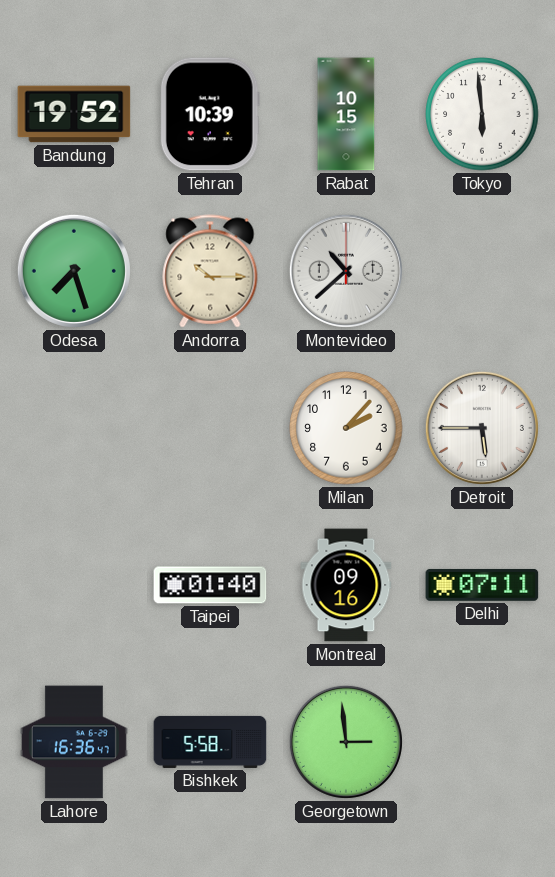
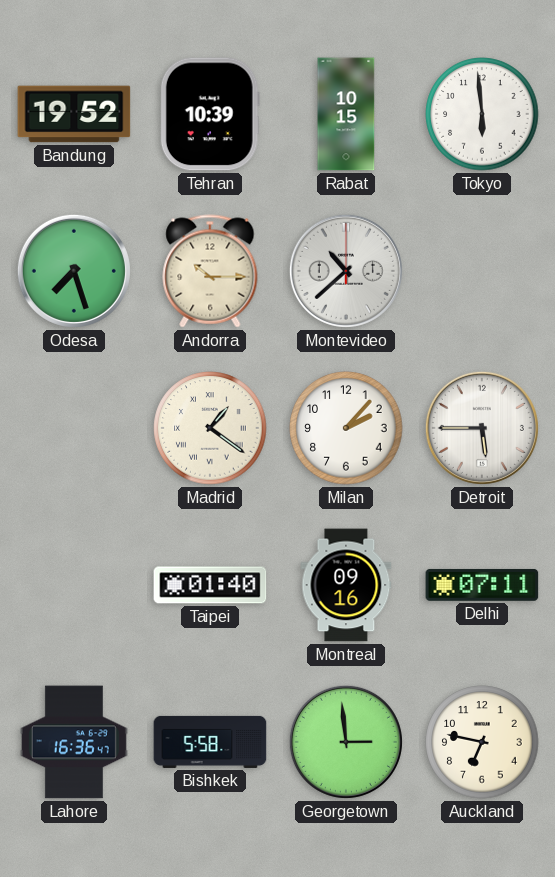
Madrid: none -> 1:21
Auckland: none -> 6:47
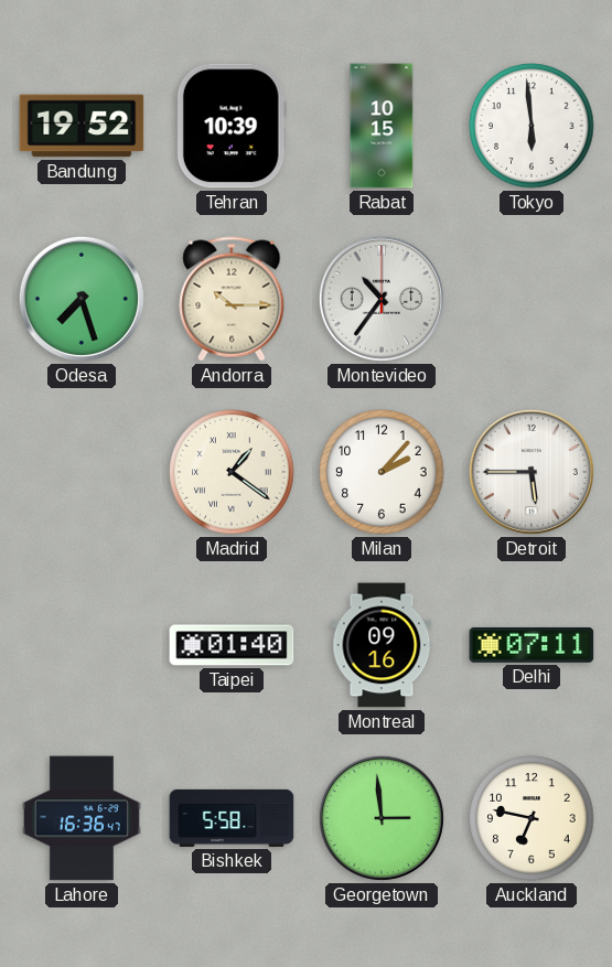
Montevideo: 10:38 -> 10:36
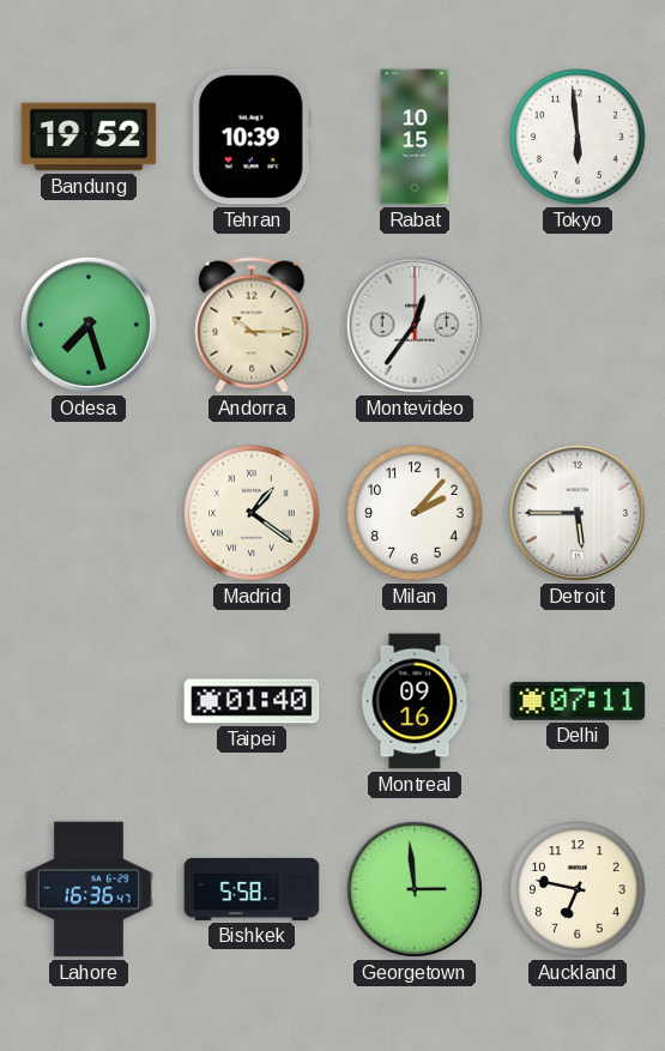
Montevideo: 10:36 -> 12:36
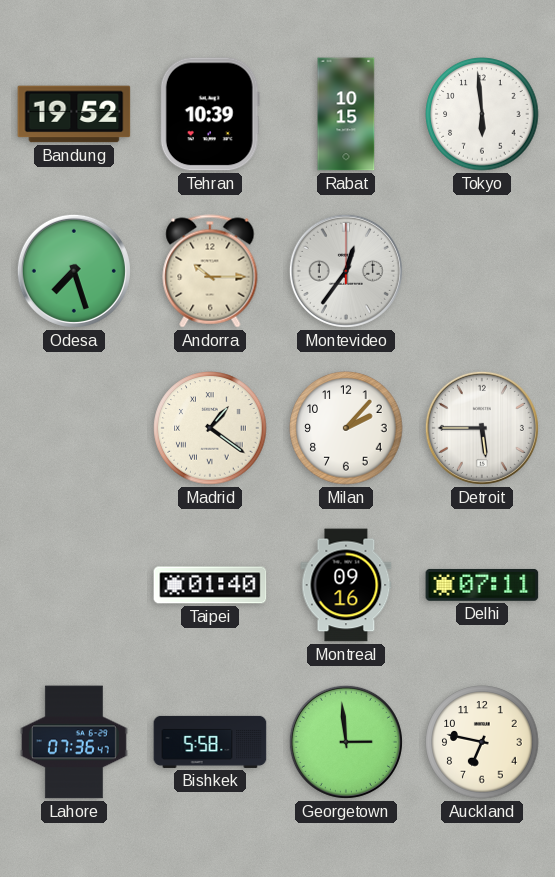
Lahore: 16:36 -> 07:36
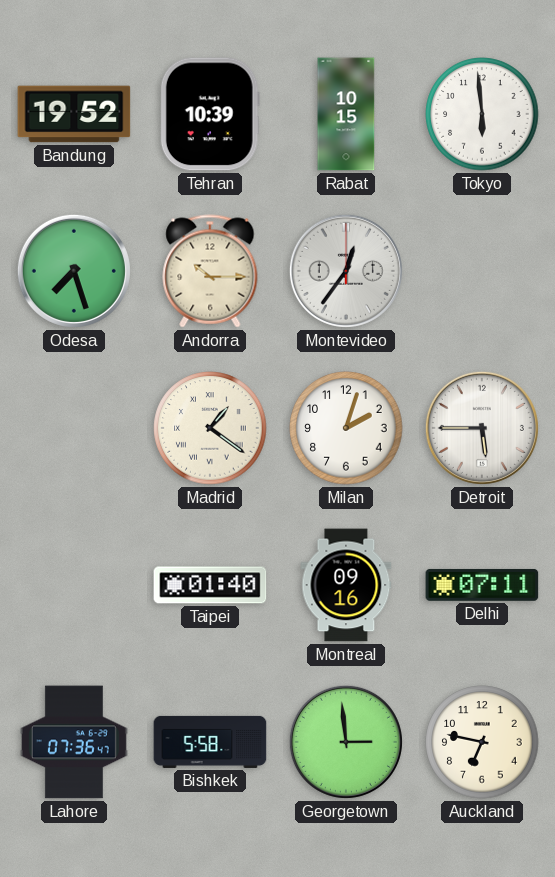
Milan: 2:07 -> 2:03
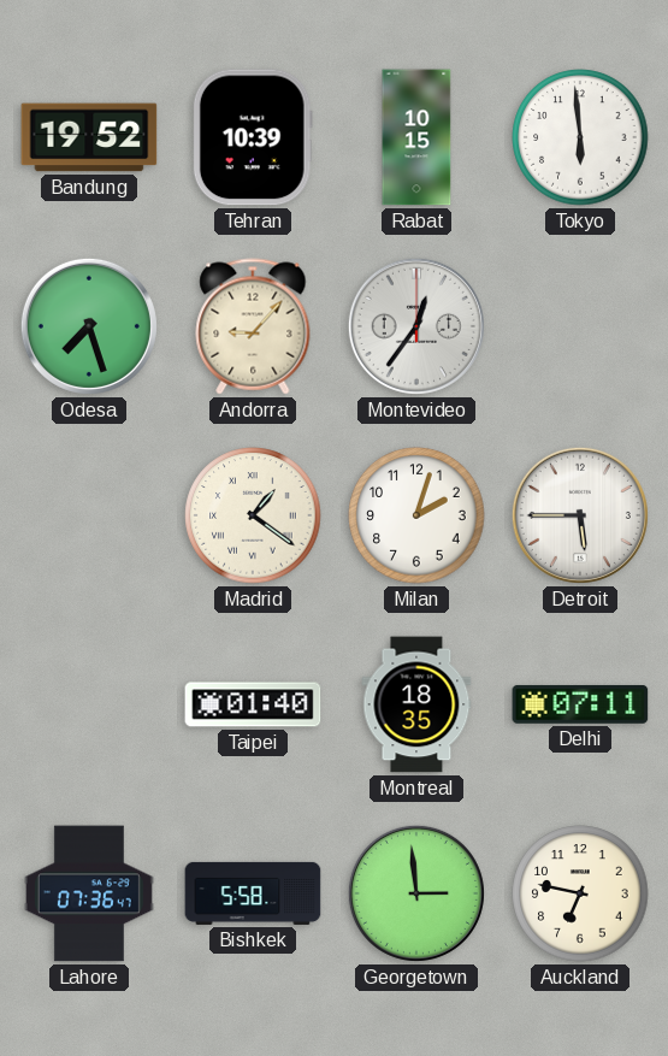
Andorra: 10:15 -> 9:07
Montreal: 09:16 -> 18:35
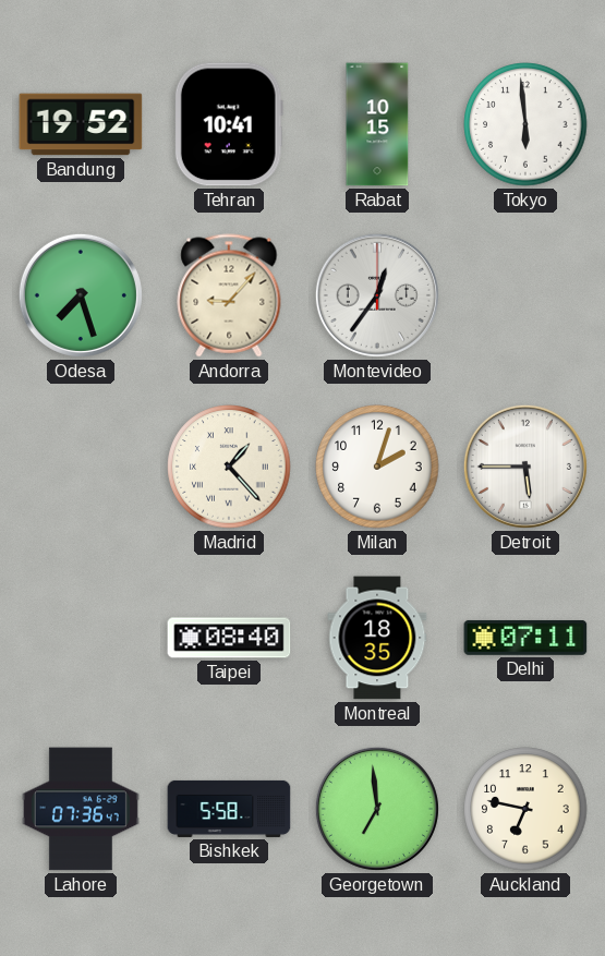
Tehran: 10:39 -> 10:41
Madrid: 1:21 -> 1:23
Taipei: 01:40 -> 08:40
Georgetown: 2:59 -> 6:59
